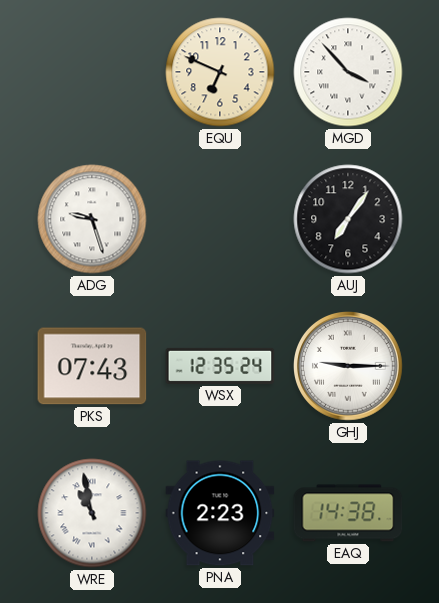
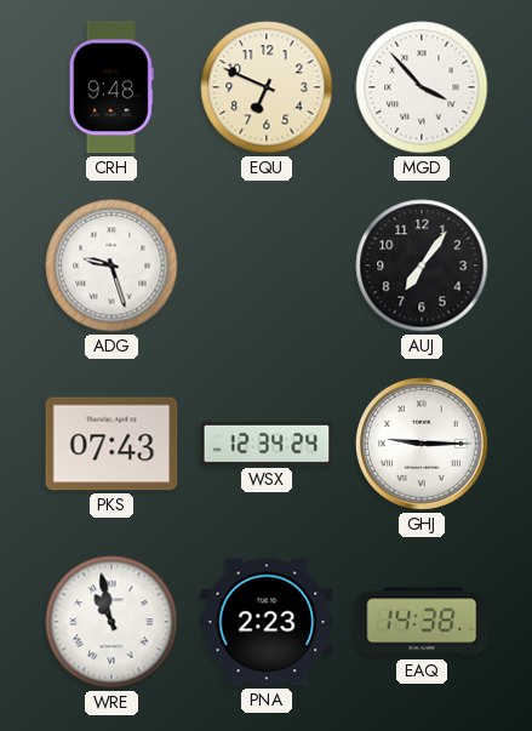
CRH: none -> 9:48
WSX: 12:35 -> 12:34
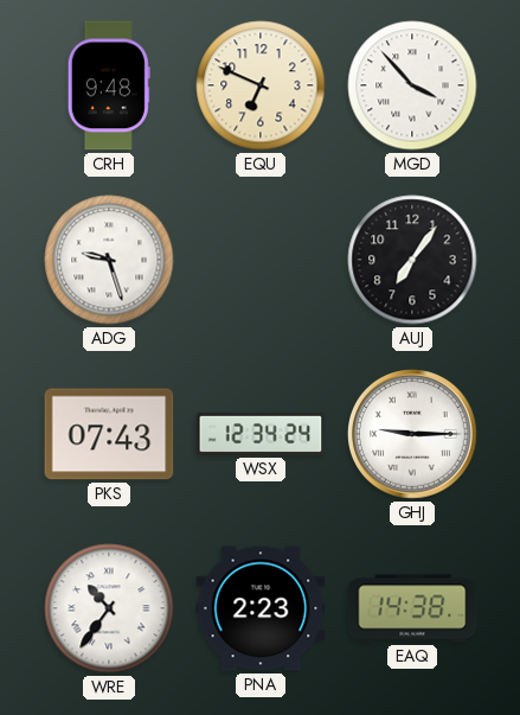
WRE: 10:58 -> 10:36
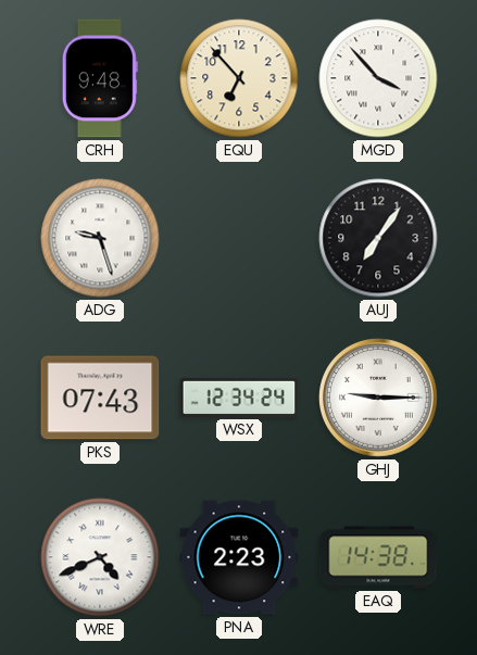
EQU: 6:49 -> 6:53
WRE: 10:36 -> 4:41
